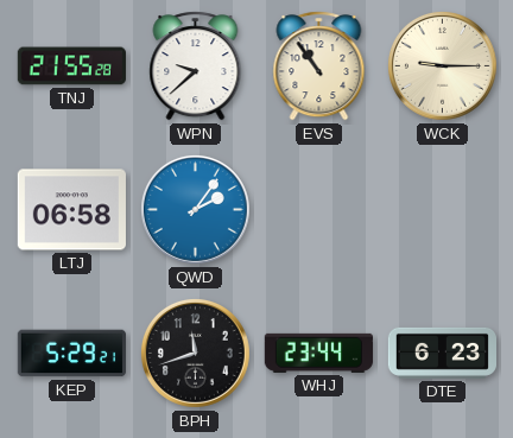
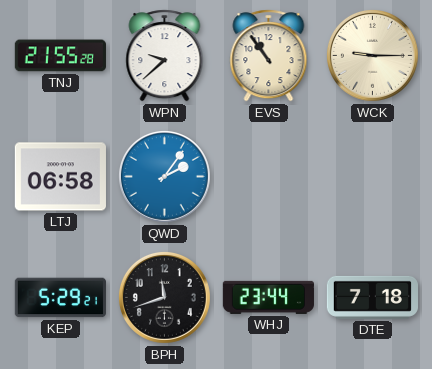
DTE: 6:23 -> 7:18
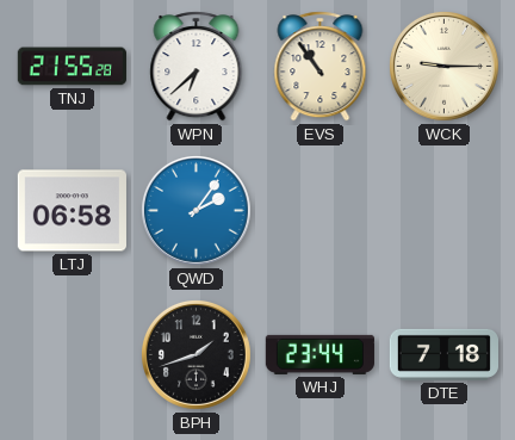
WPN: 9:38 -> 6:38
KEP: 5:29 -> none
BPH: 11:42 -> 1:42
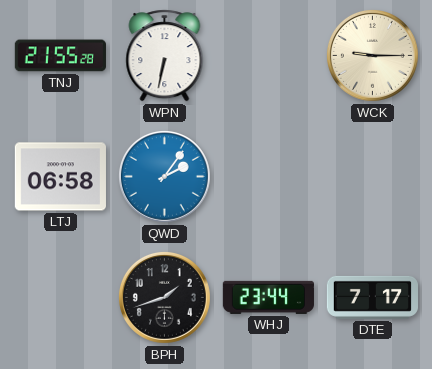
WPN: 6:38 -> 6:32
EVS: 10:54 -> none
DTE: 7:18 -> 7:17
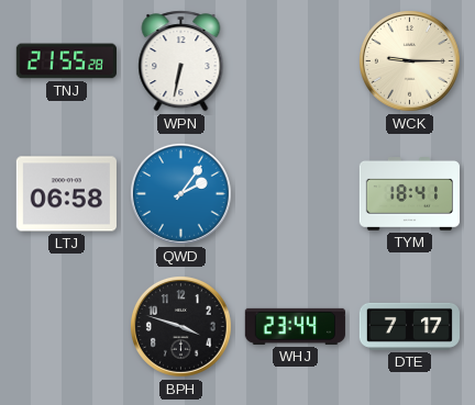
TYM: none -> 18:41
BPH: 1:42 -> 3:48
